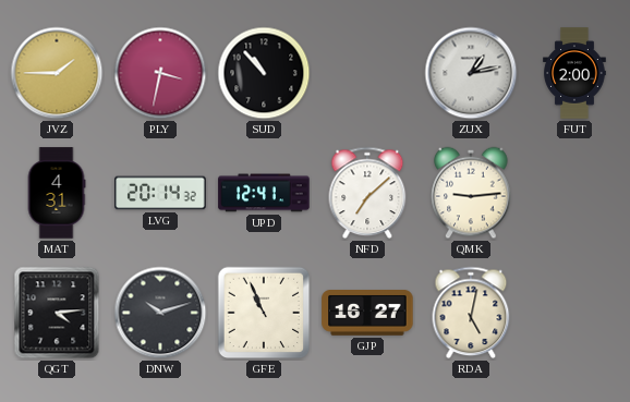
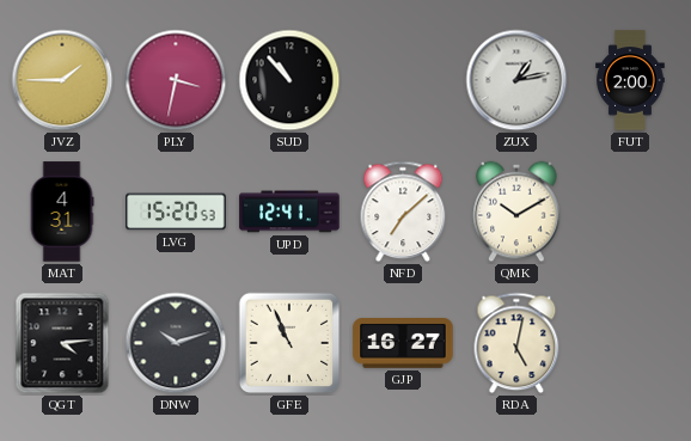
LVG: 20:14 -> 15:20
QMK: 9:14 -> 10:10
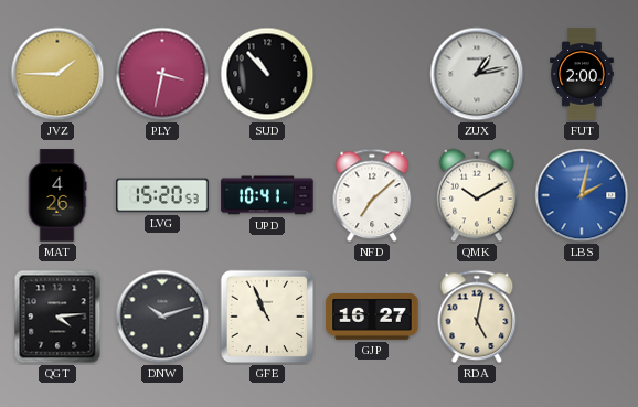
MAT: 4:31 -> 4:26
UPD: 12:41 -> 10:41
LBS: none -> 2:02
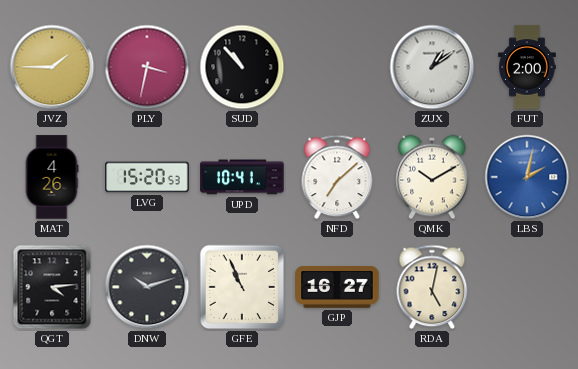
ZUX: 1:13 -> 1:09
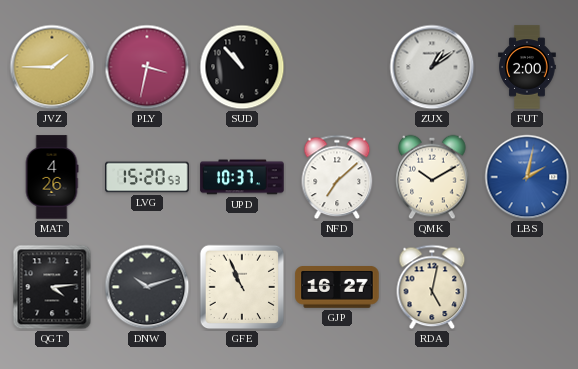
UPD: 10:41 -> 10:37
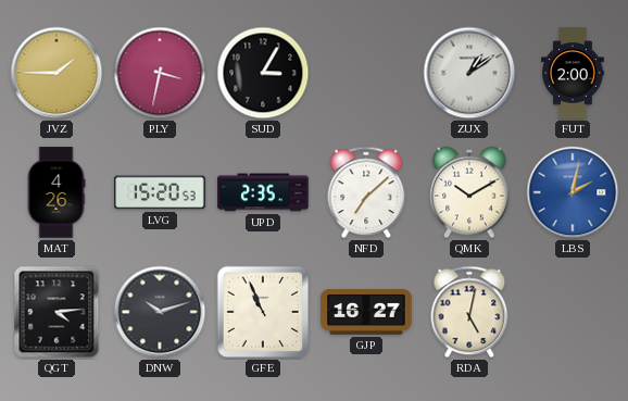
SUD: 10:53 -> 3:05
UPD: 10:37 -> 2:35
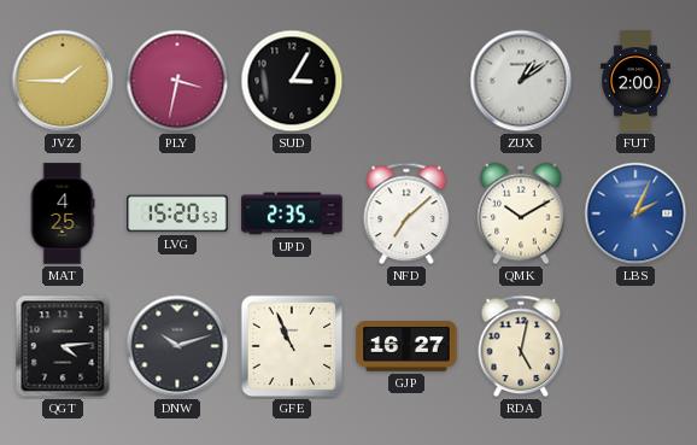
MAT: 4:26 -> 4:25
LBS: 2:02 -> 2:04
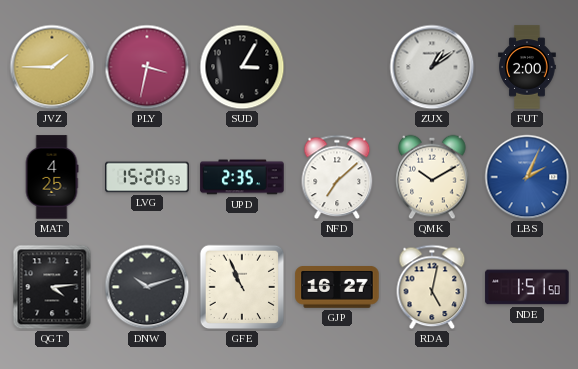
NDE: none -> 1:51
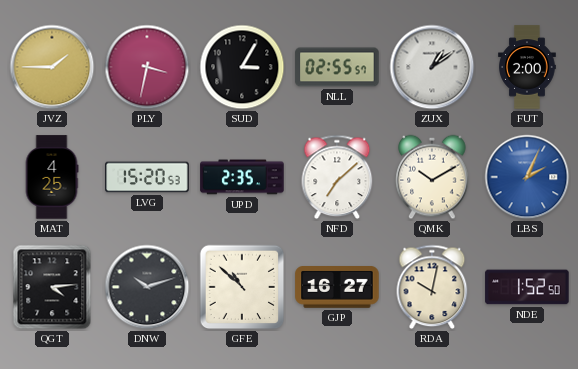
NLL: none -> 02:55
GFE: 10:56 -> 10:52
RDA: 5:02 -> 10:02
NDE: 1:51 -> 1:52
